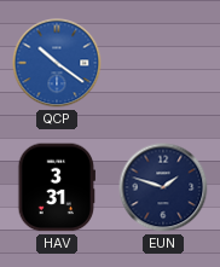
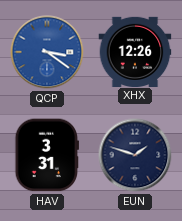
QCP: 10:21 -> 3:21
XHX: none -> 12:26
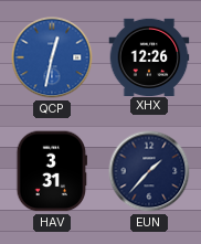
QCP: 3:21 -> 12:32
EUN: 1:48 -> 1:37
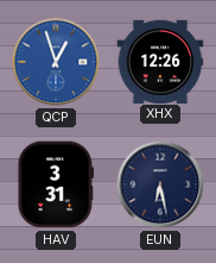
QCP: 12:32 -> 12:57
EUN: 1:37 -> 6:28
